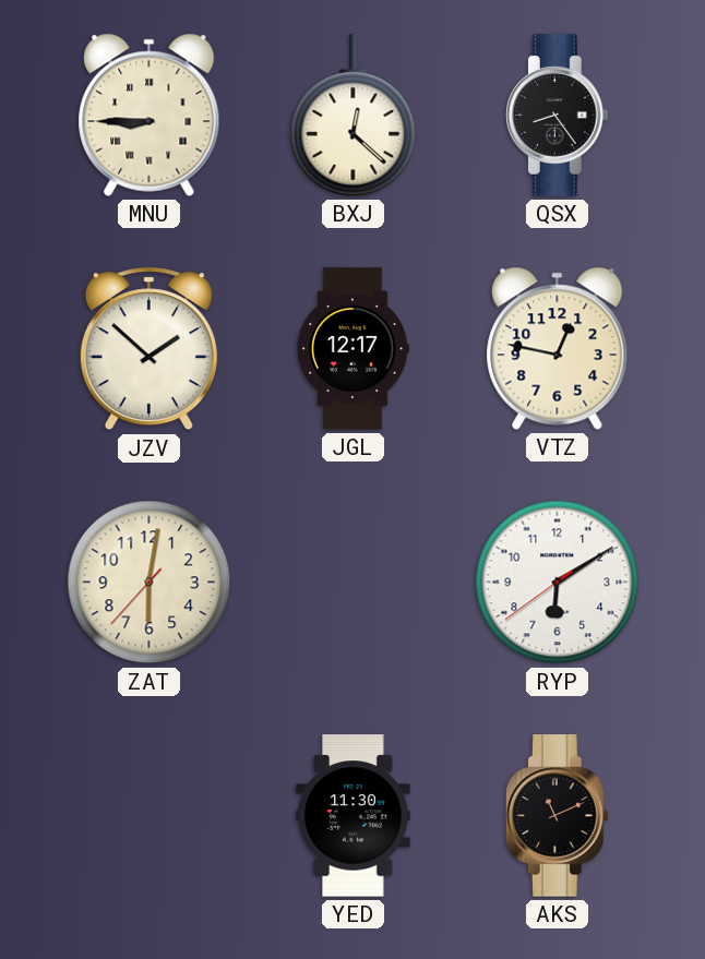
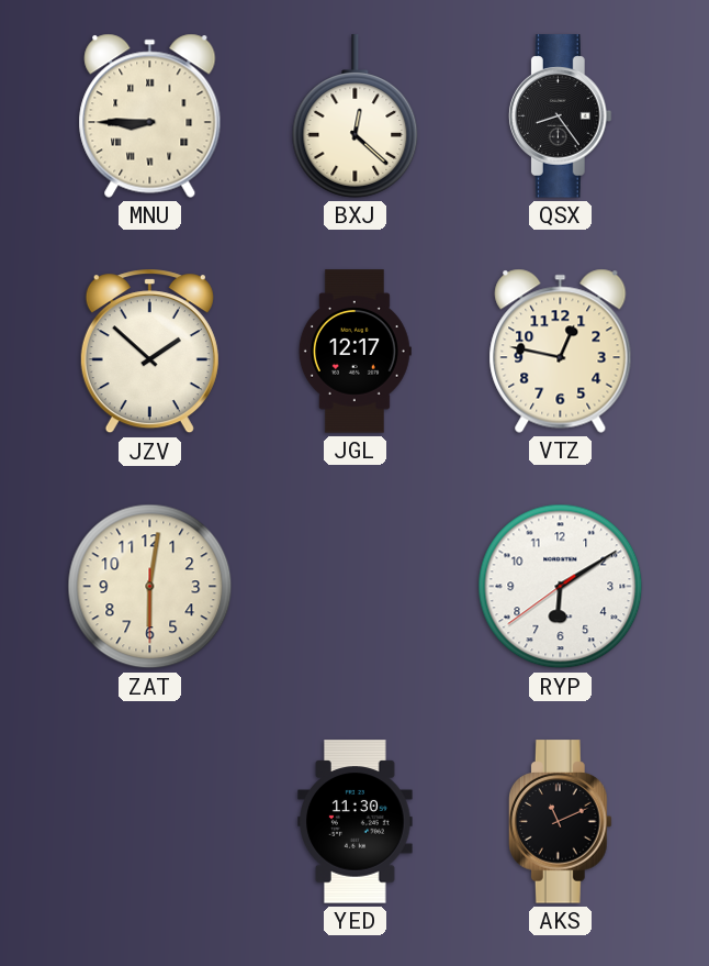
ZAT: 6:01:37 -> 6:01:30
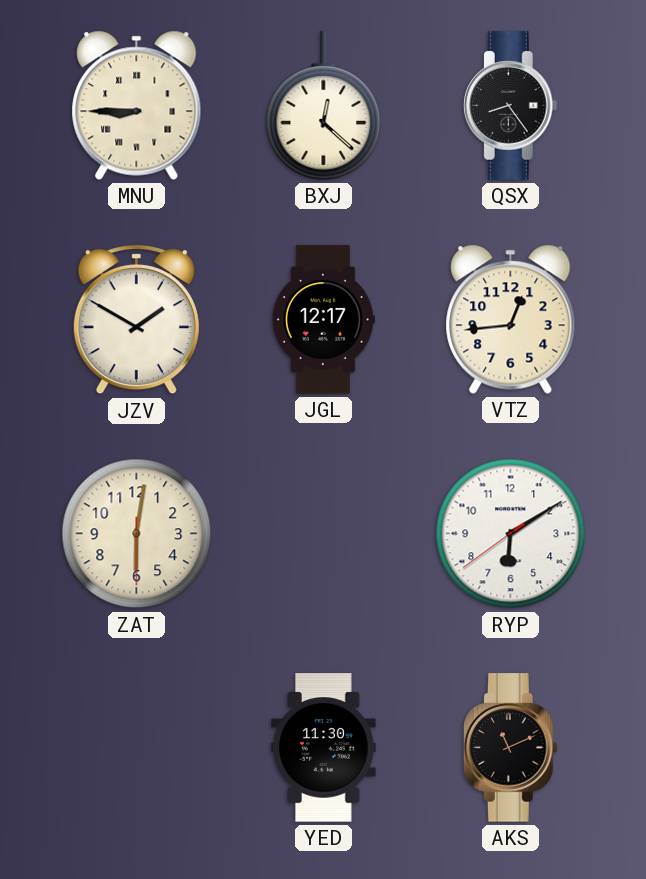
JZV: 1:52 -> 1:50
VTZ: 12:47 -> 12:44
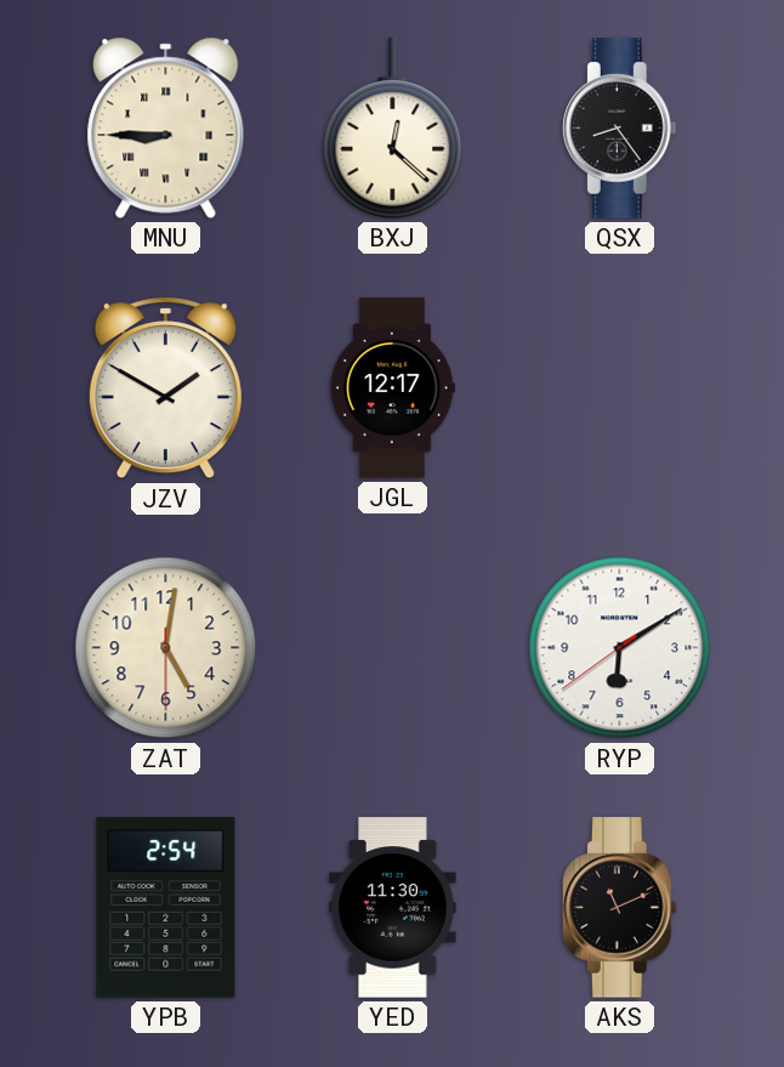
VTZ: 12:44 -> none
ZAT: 6:01 -> 5:01
YPB: none -> 2:54
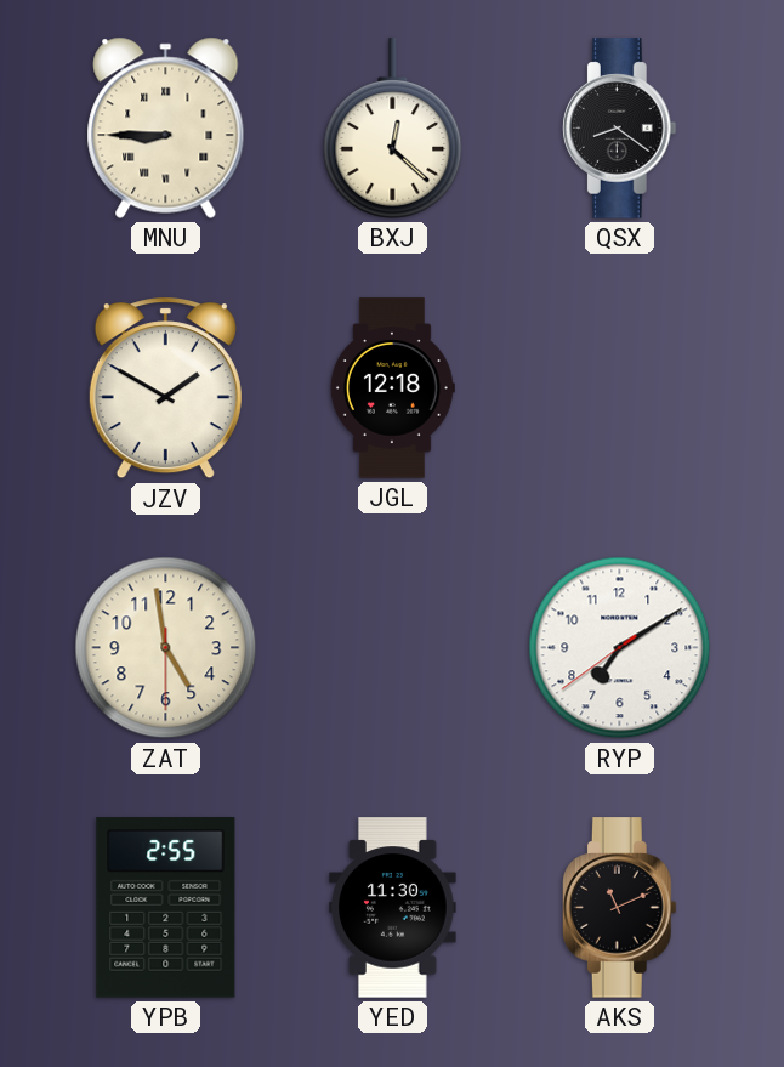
QSX: 8:24 -> 8:21
JGL: 12:17 -> 12:18
ZAT: 5:01 -> 4:58
RYP: 6:09 -> 7:09
YPB: 2:54 -> 2:55
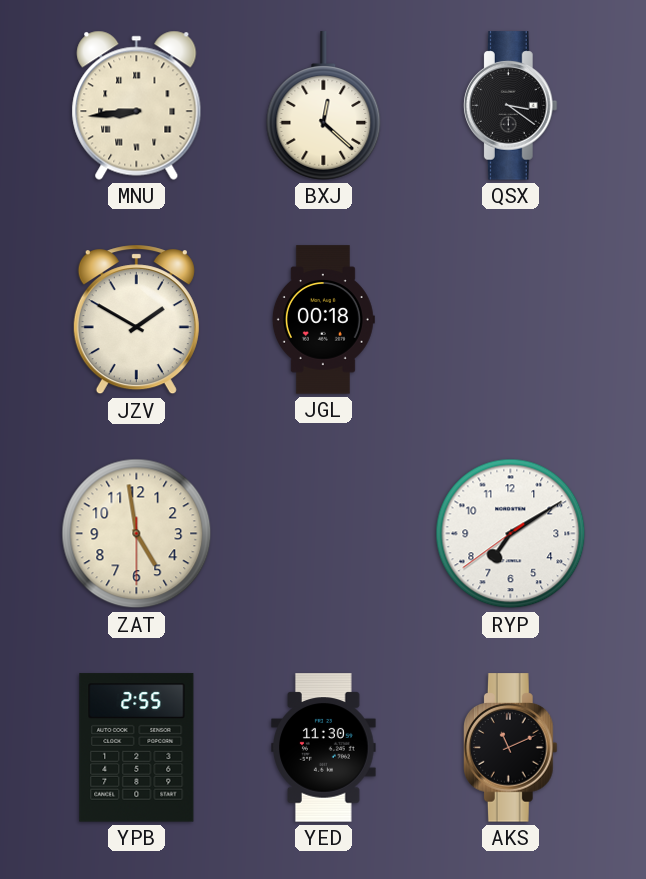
MNU: 8:45 -> 8:44
QSX: 8:21 -> 3:21
JGL: 12:18 -> 00:18
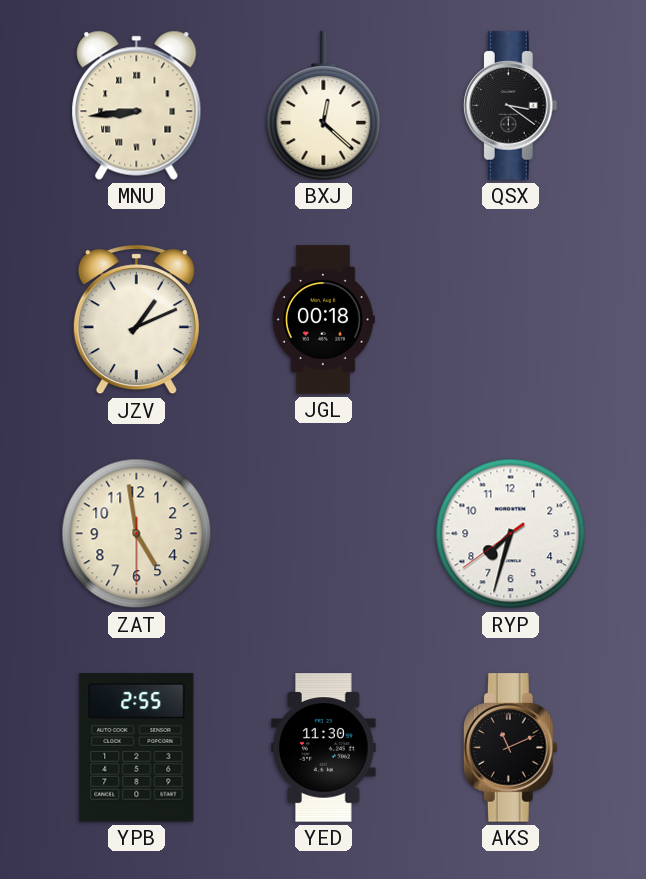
JZV: 1:50 -> 1:11
RYP: 7:09 -> 7:32
